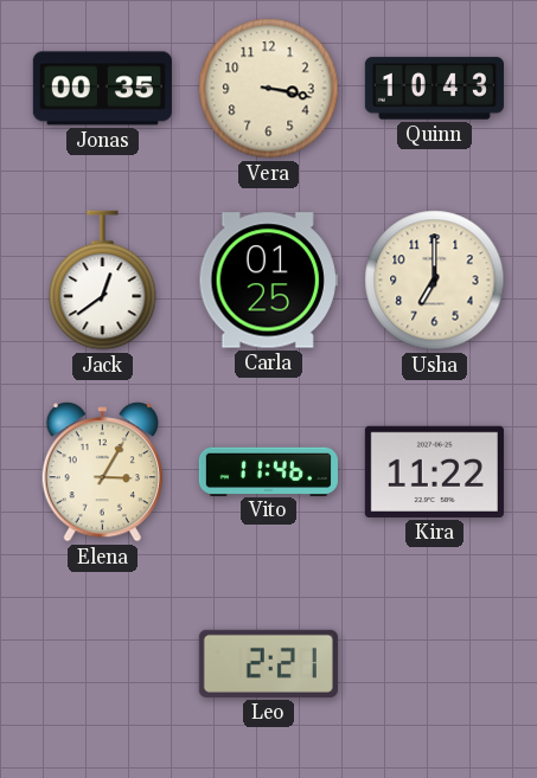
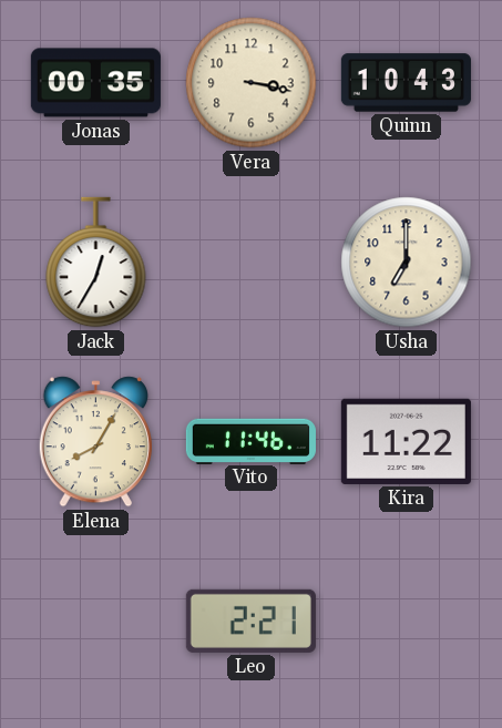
Jack: 12:39 -> 12:35
Carla: 01:25 -> none
Elena: 3:05 -> 8:05
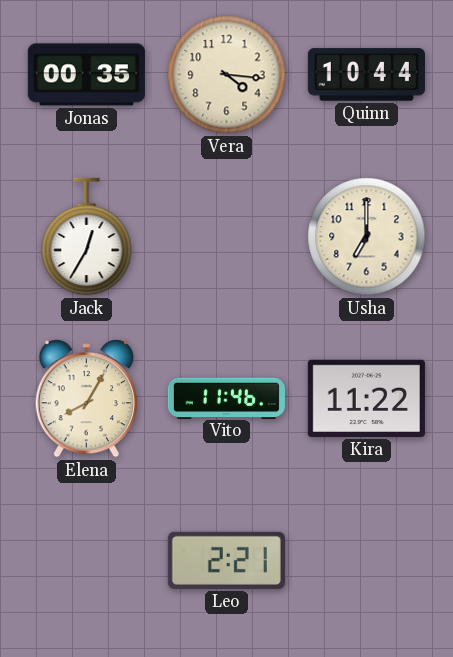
Vera: 3:17 -> 4:16
Quinn: 10:43 -> 10:44
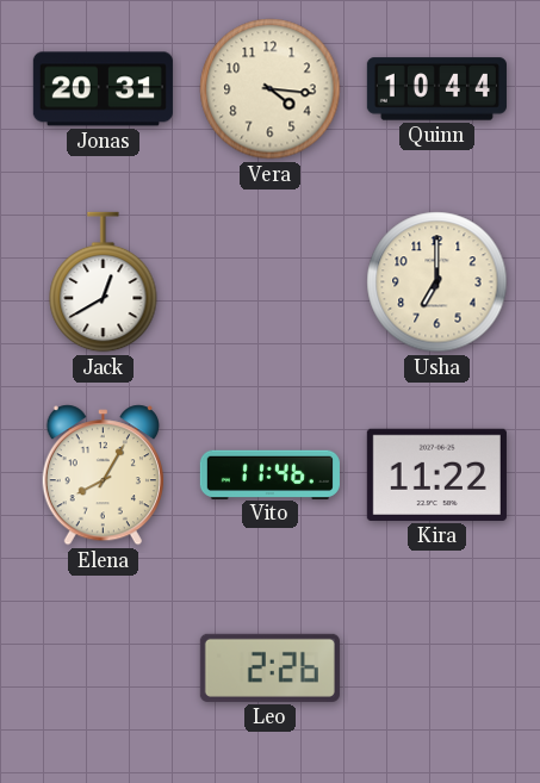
Jonas: 00:35 -> 20:31
Jack: 12:35 -> 12:40
Leo: 2:21 -> 2:26
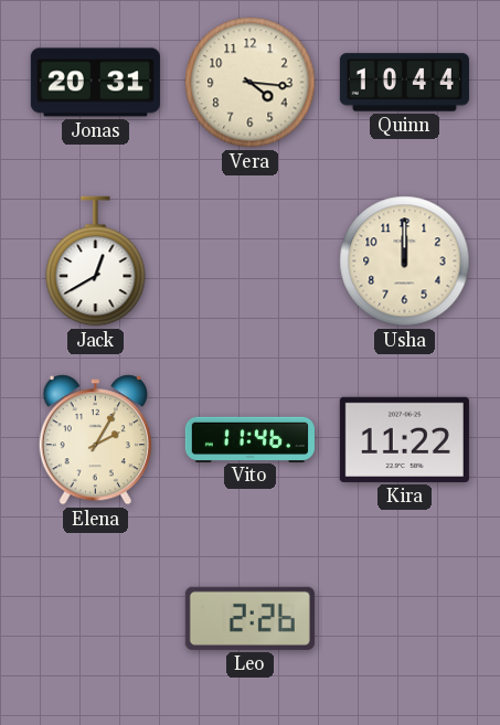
Usha: 7:00 -> 12:00
Elena: 8:05 -> 2:05
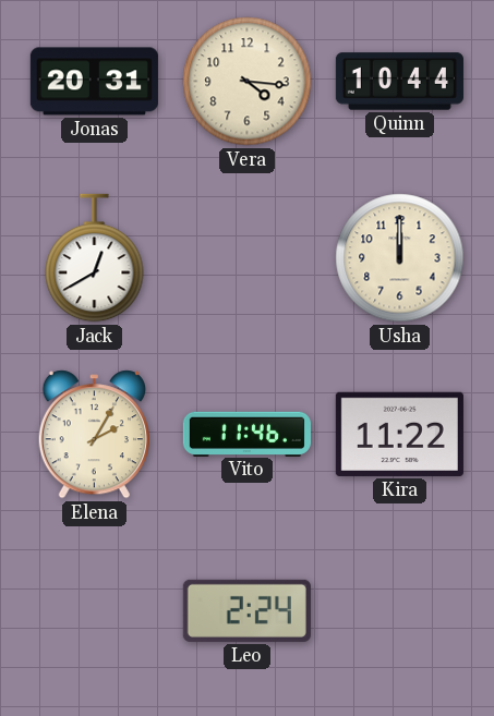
Leo: 2:26 -> 2:24
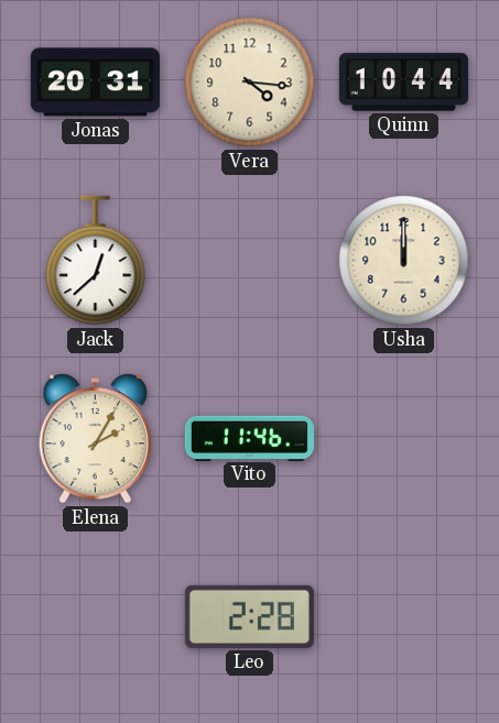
Jack: 12:40 -> 12:38
Kira: 11:22 -> none
Leo: 2:24 -> 2:28
